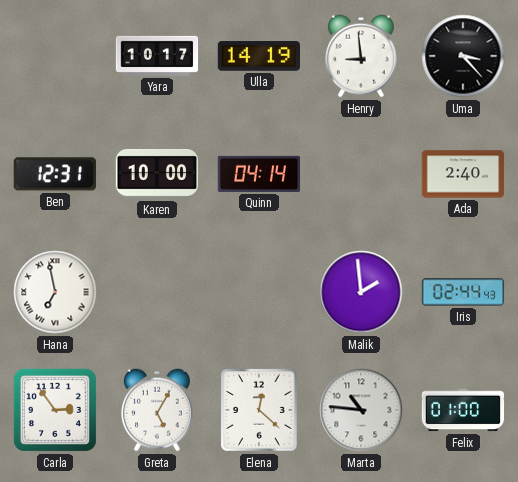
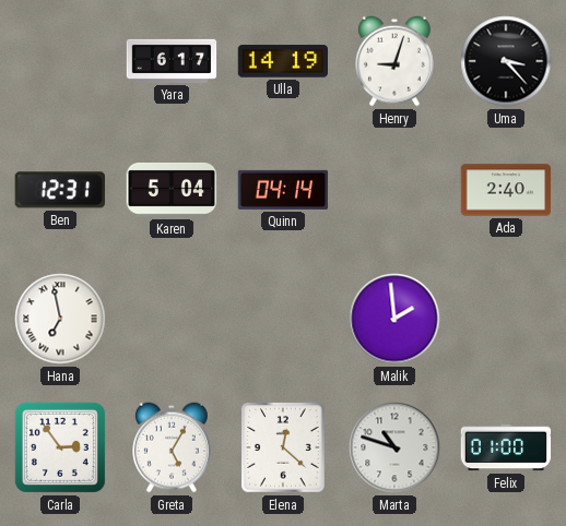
Yara: 10:17 -> 6:17
Henry: 8:59 -> 9:03
Karen: 10:00 -> 5:04
Iris: 02:44 -> none
Marta: 10:46 -> 10:48
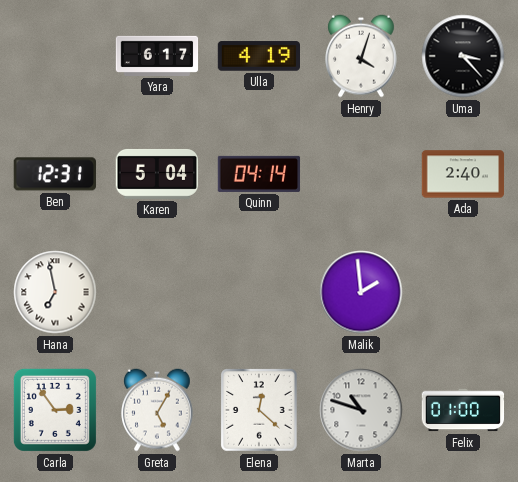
Ulla: 14:19 -> 4:19
Henry: 9:03 -> 4:03
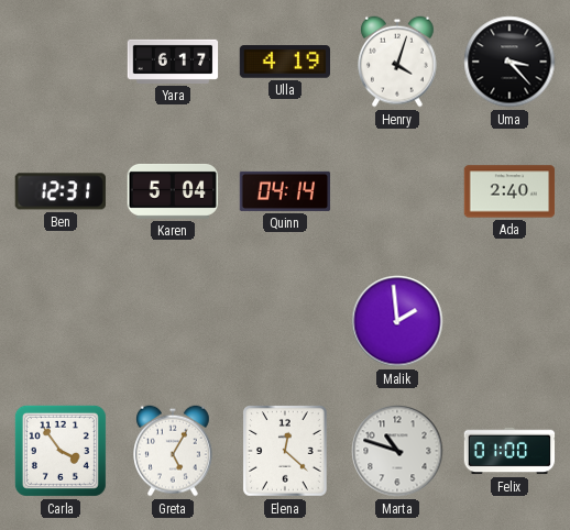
Hana: 6:58 -> none
Carla: 2:54 -> 3:54
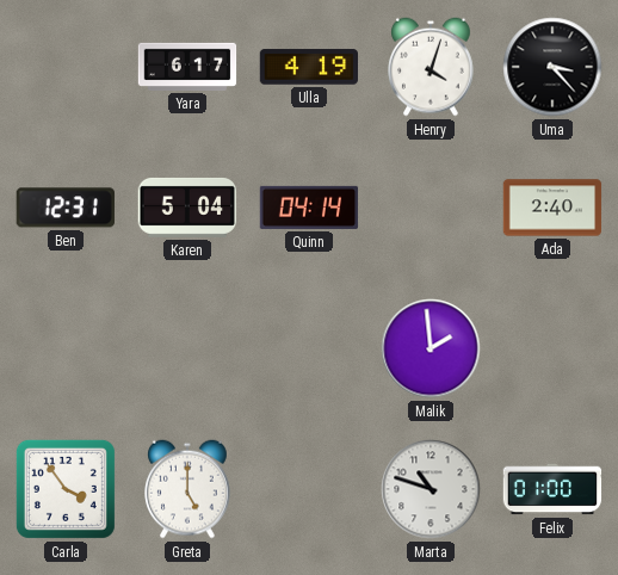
Greta: 5:05 -> 5:00
Elena: 12:22 -> none
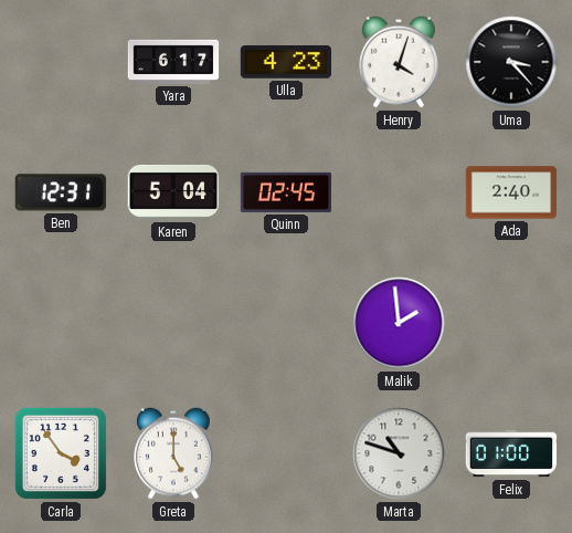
Ulla: 4:19 -> 4:23
Quinn: 04:14 -> 02:45
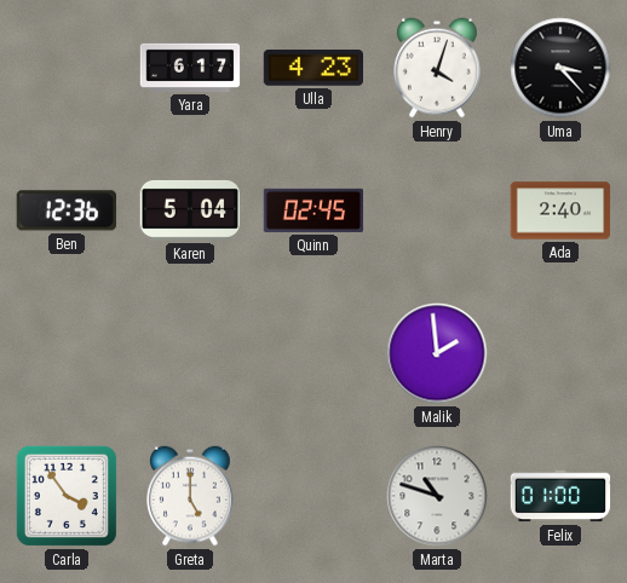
Ben: 12:31 -> 12:36
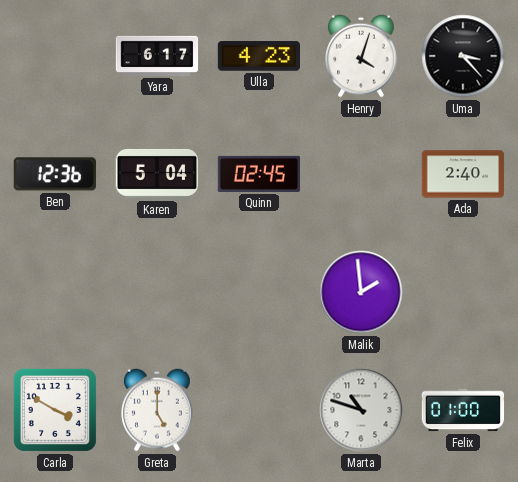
Carla: 3:54 -> 3:50
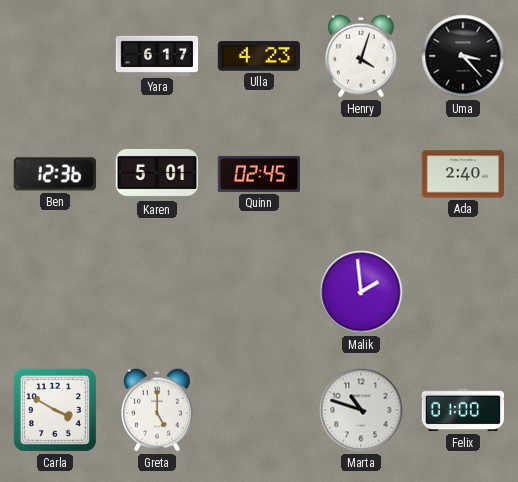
Karen: 5:04 -> 5:01
